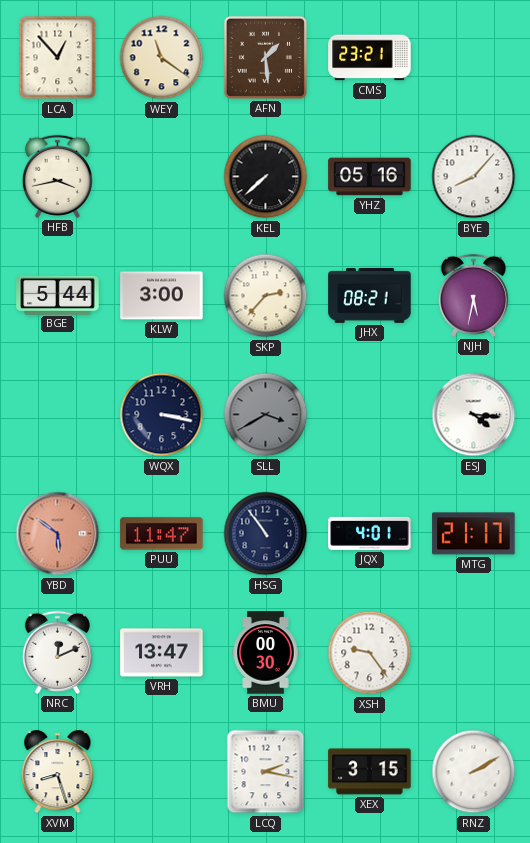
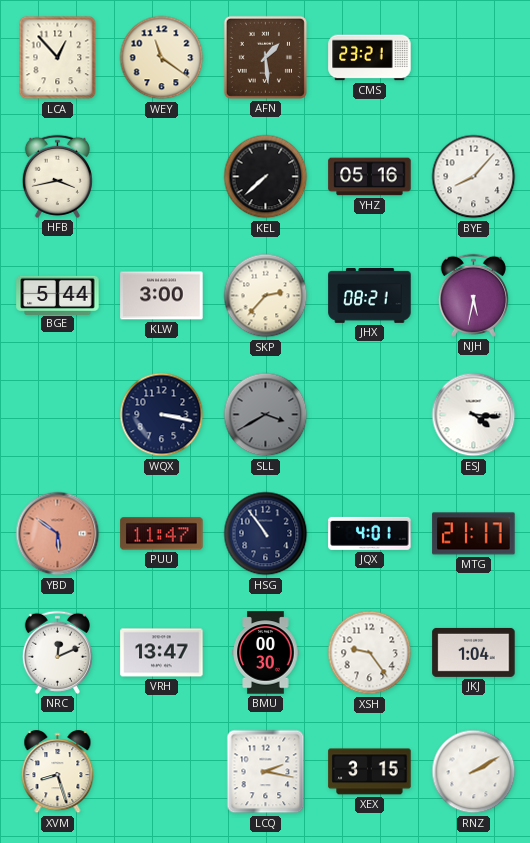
JKJ: none -> 1:04
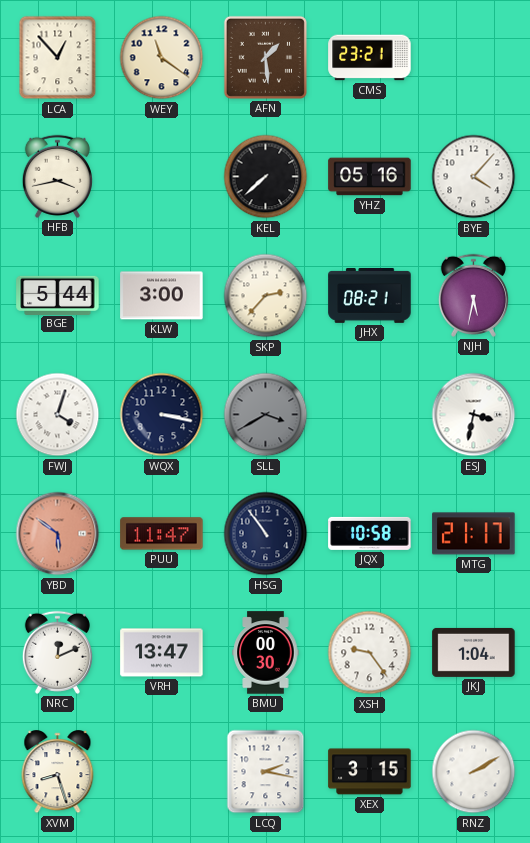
BYE: 8:07 -> 4:07
FWJ: none -> 4:03
ESJ: 4:16 -> 3:32
JQX: 4:01 -> 10:58
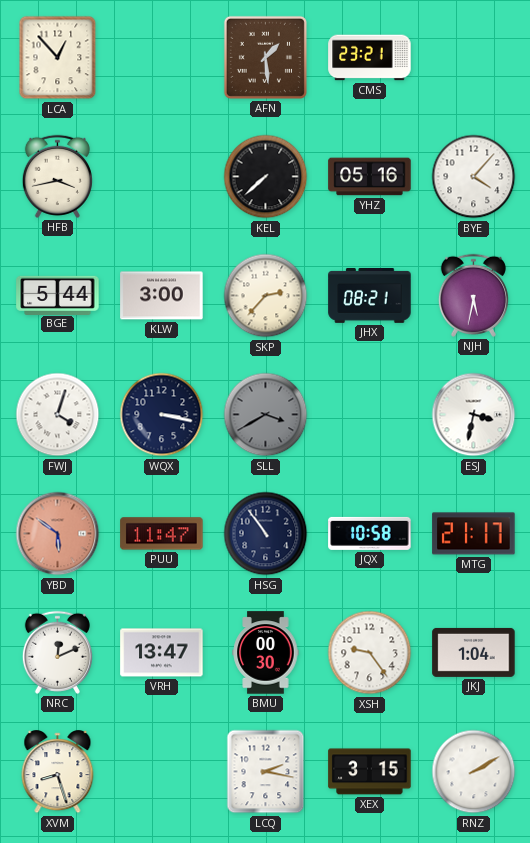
WEY: 11:21 -> none
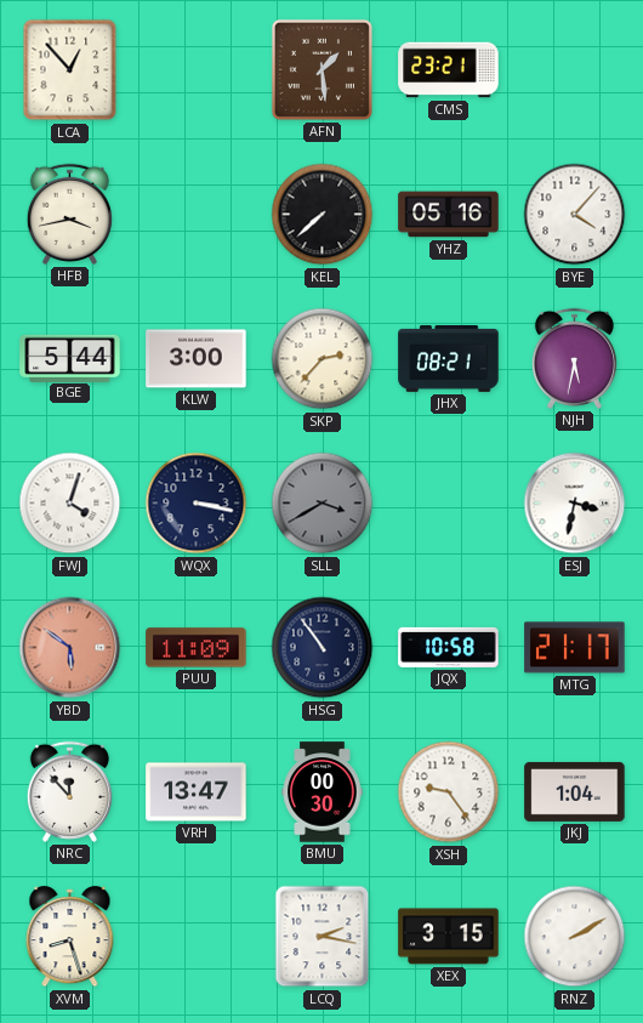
PUU: 11:47 -> 11:09
NRC: 12:11 -> 11:53
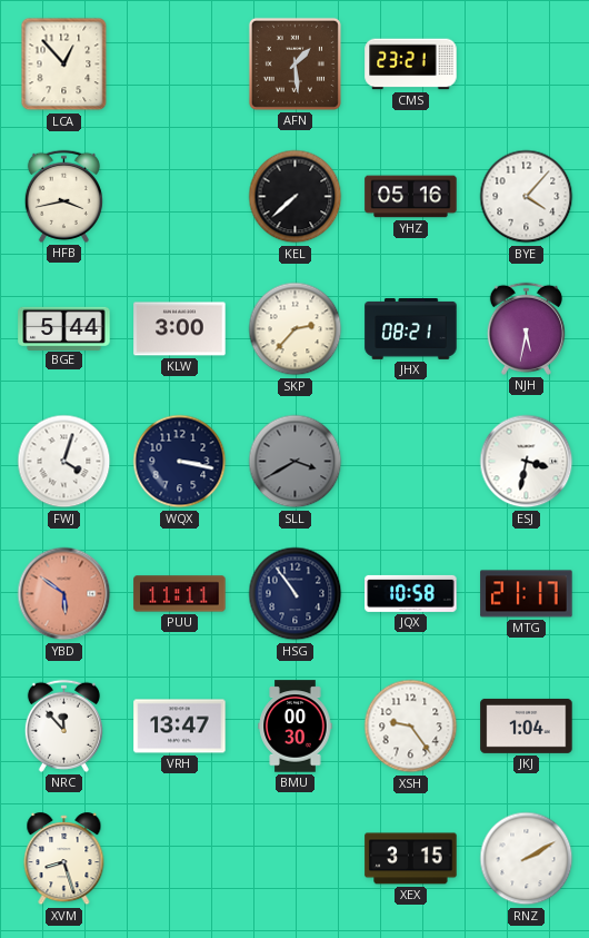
PUU: 11:09 -> 11:11
LCQ: 2:17 -> none
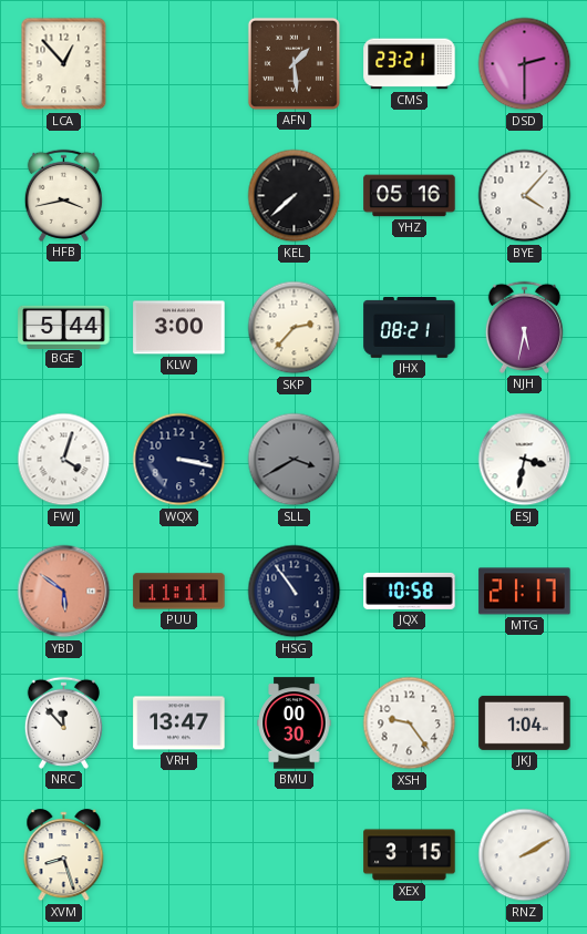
DSD: none -> 2:30
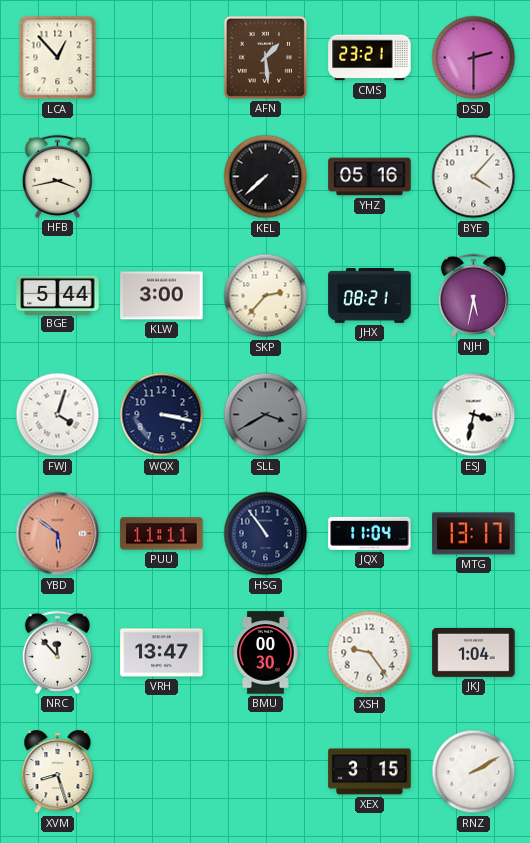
JQX: 10:58 -> 11:04
MTG: 21:17 -> 13:17
